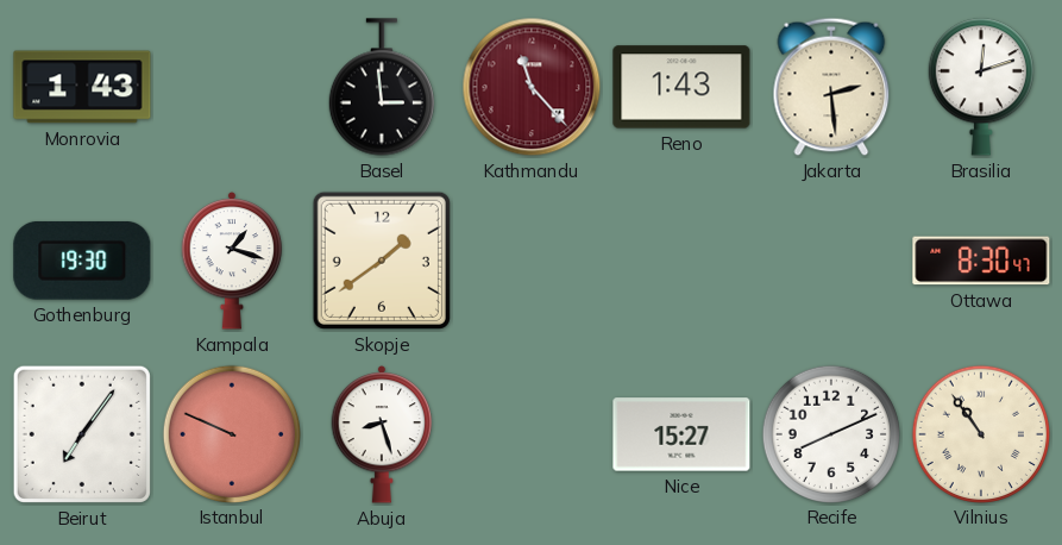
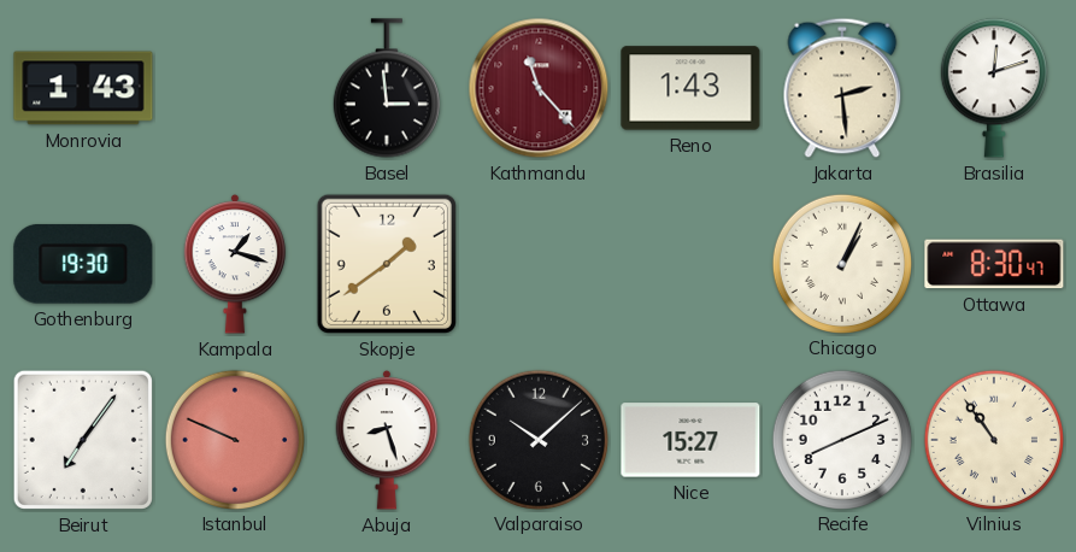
Chicago: none -> 1:04
Valparaiso: none -> 10:08
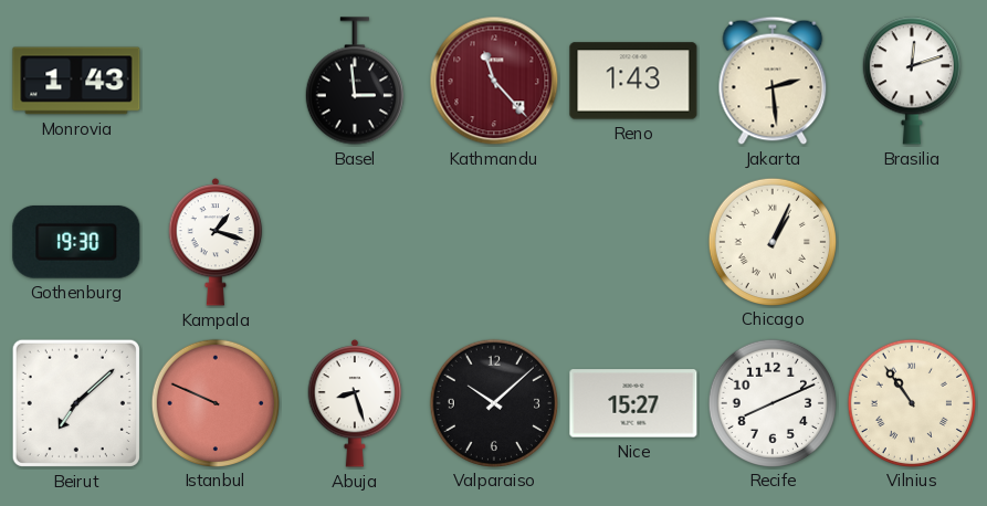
Skopje: 1:39 -> none
Ottawa: 8:30 -> none
Beirut: 7:06 -> 7:08
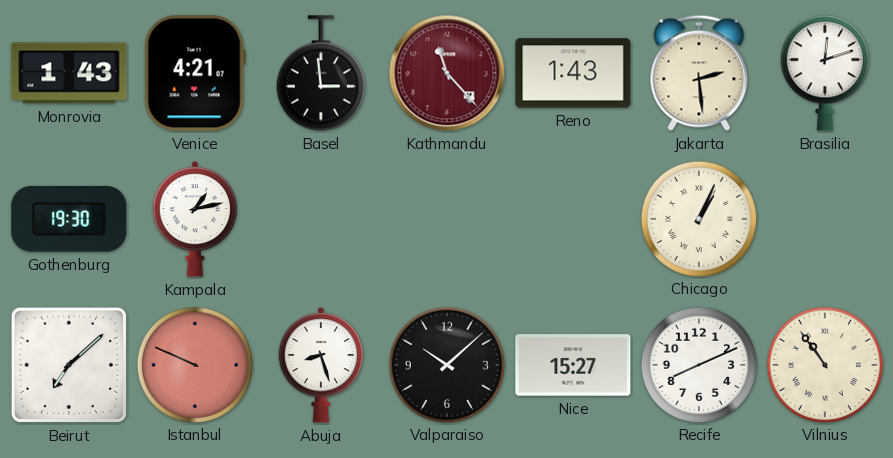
Venice: none -> 4:21
Kampala: 1:18 -> 1:13
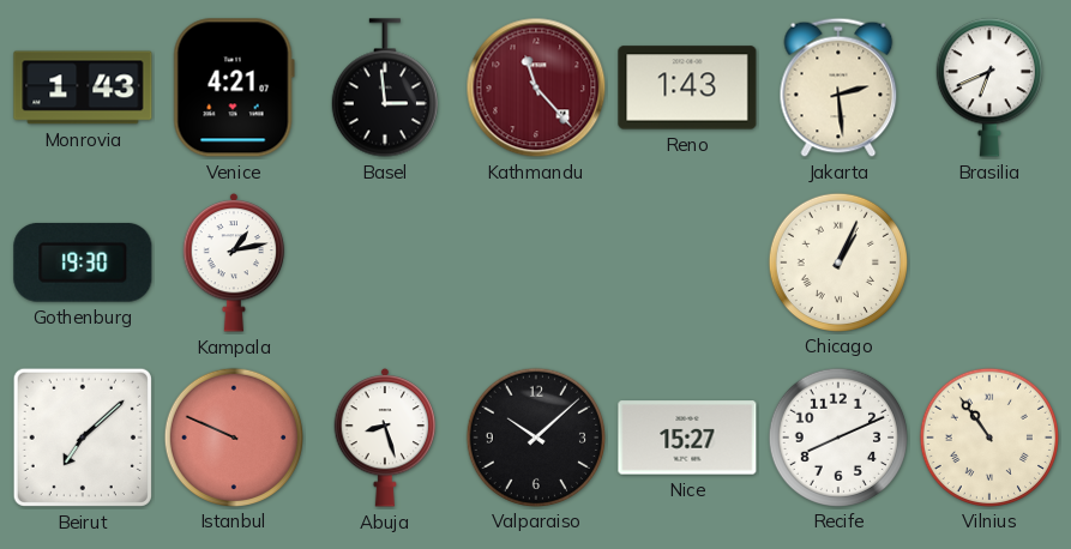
Brasilia: 12:12 -> 6:41
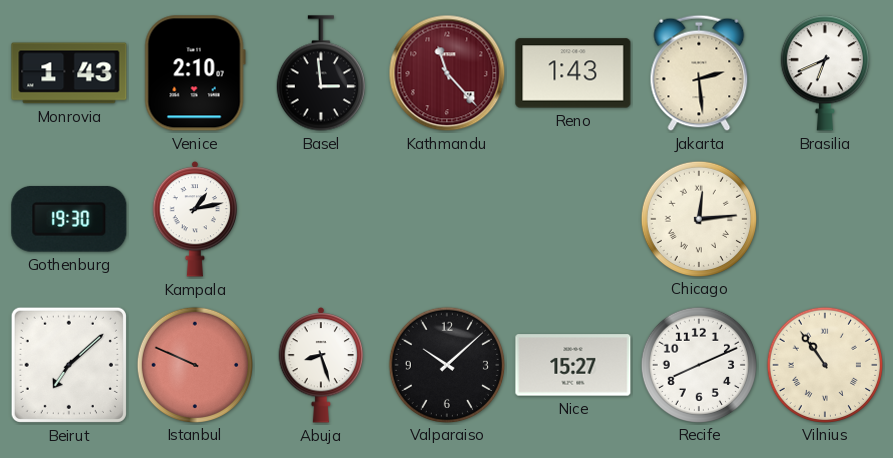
Venice: 4:21 -> 2:10
Chicago: 1:04 -> 12:14
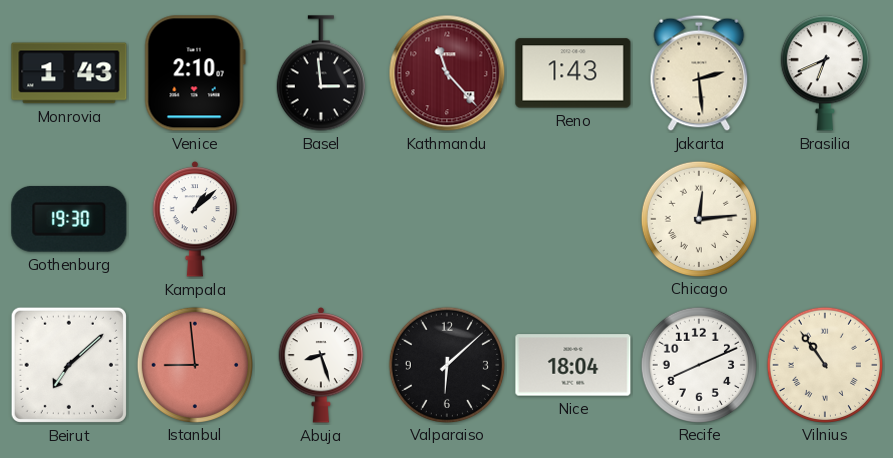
Kampala: 1:13 -> 1:08
Istanbul: 9:49 -> 8:59
Valparaiso: 10:08 -> 6:08
Nice: 15:27 -> 18:04
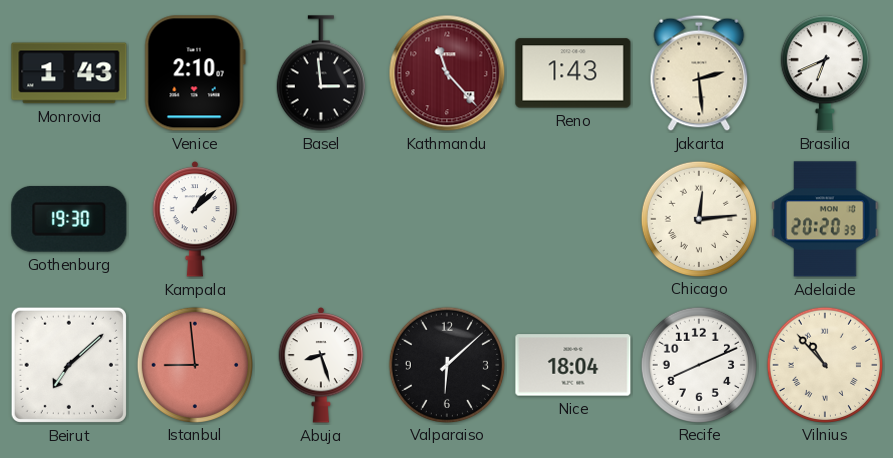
Adelaide: none -> 20:20
Vilnius: 10:54 -> 10:53
